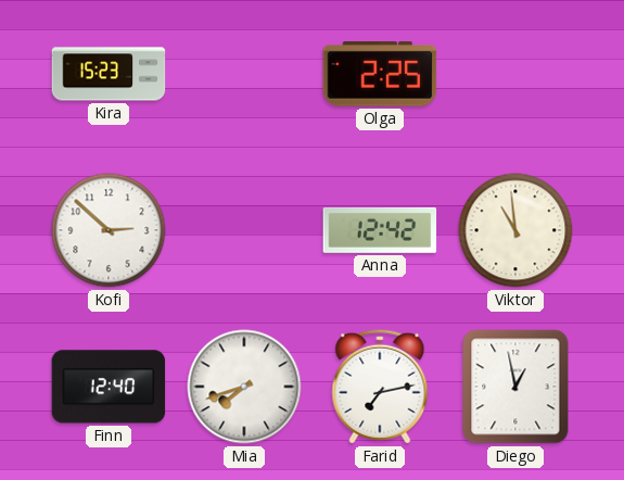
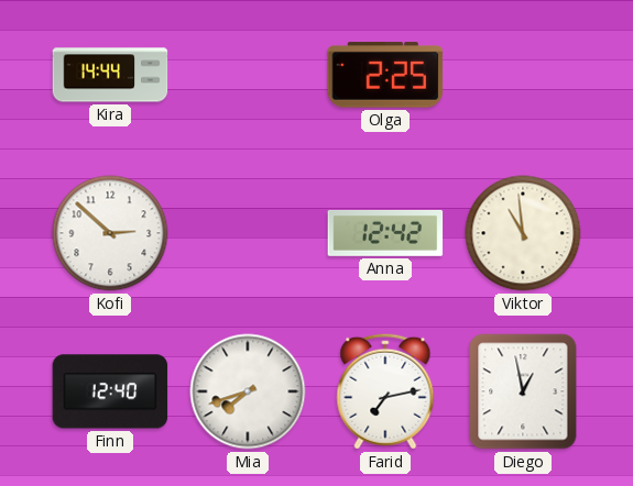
Kira: 15:23 -> 14:44
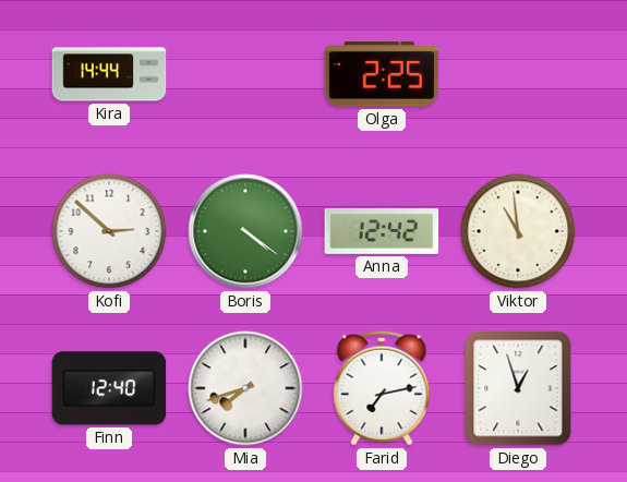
Boris: none -> 4:21
Diego: 12:58 -> 12:57
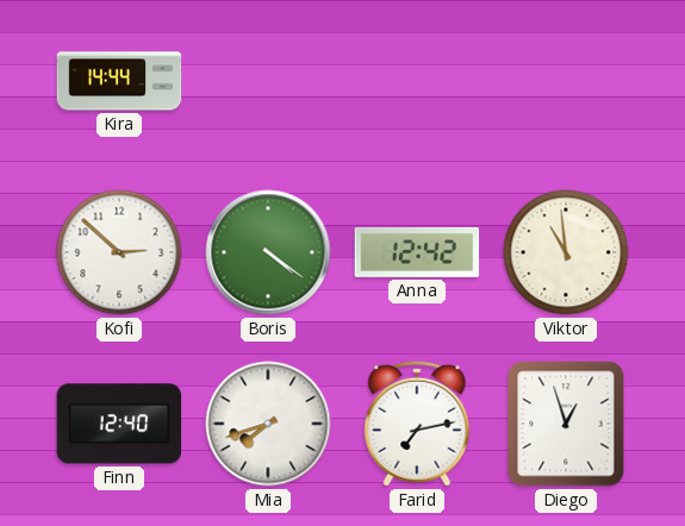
Olga: 2:25 -> none
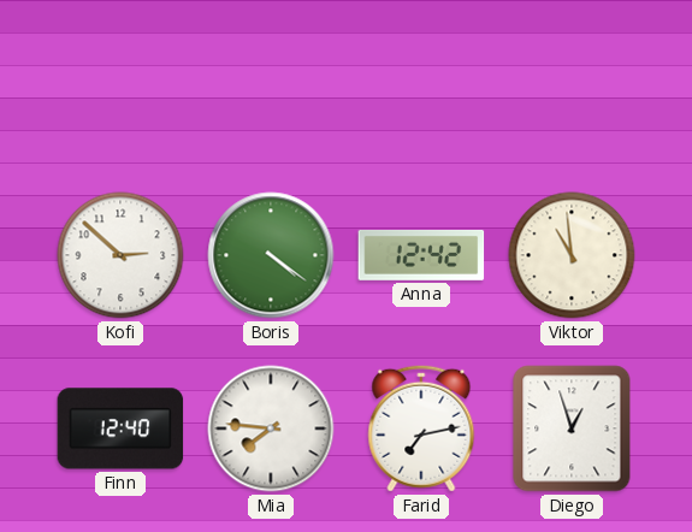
Kira: 14:44 -> none
Mia: 7:42 -> 7:46
